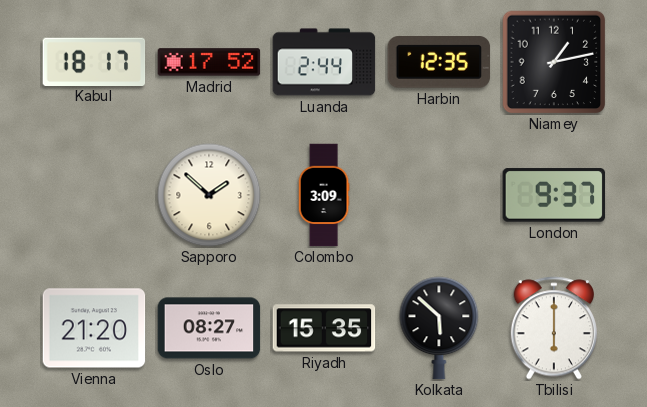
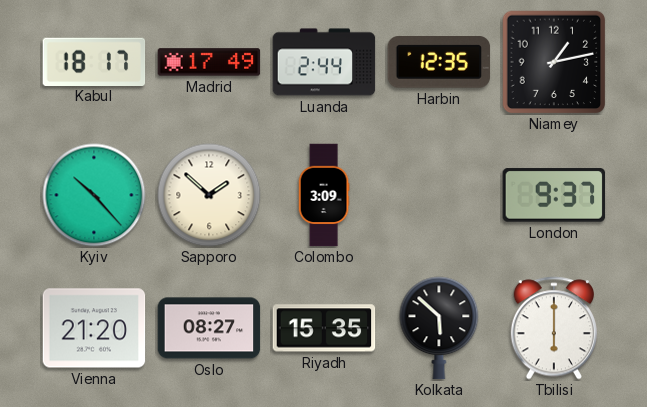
Madrid: 17:52 -> 17:49
Kyiv: none -> 10:23
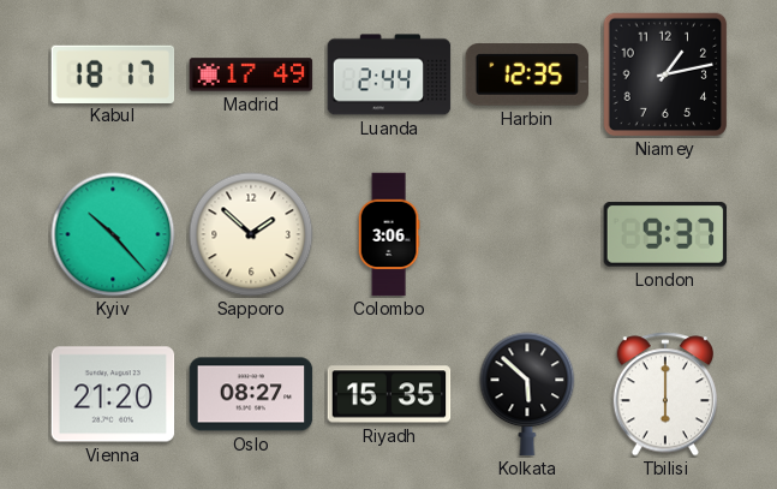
Colombo: 3:09 -> 3:06
